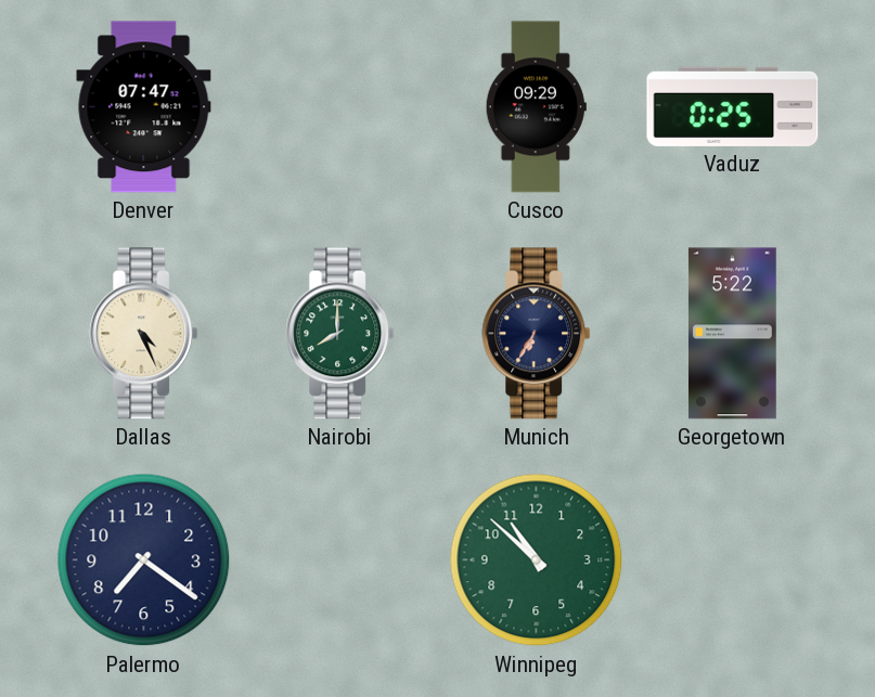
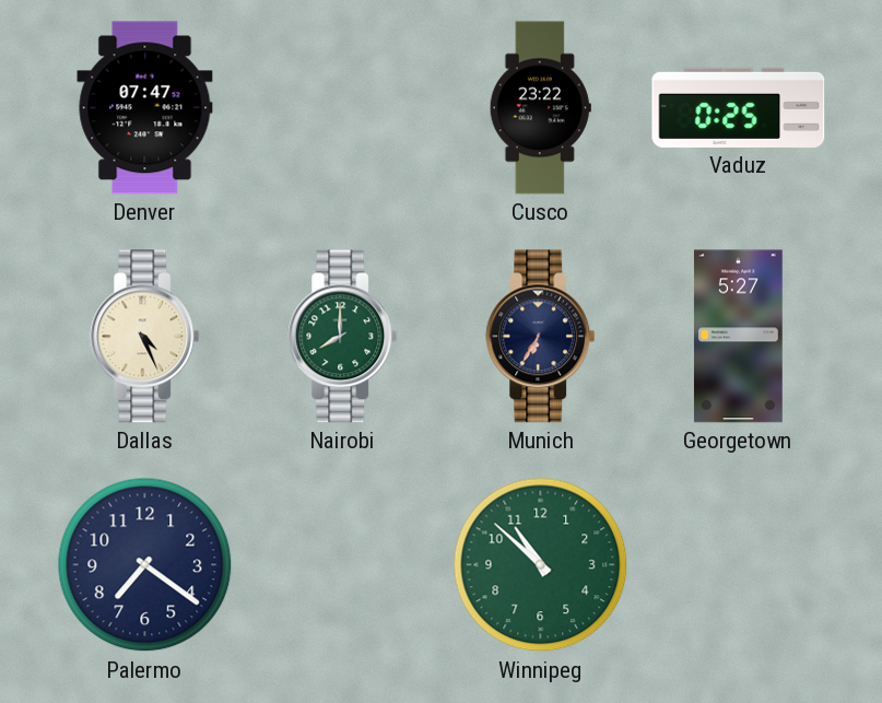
Cusco: 09:29 -> 23:22
Georgetown: 5:22 -> 5:27
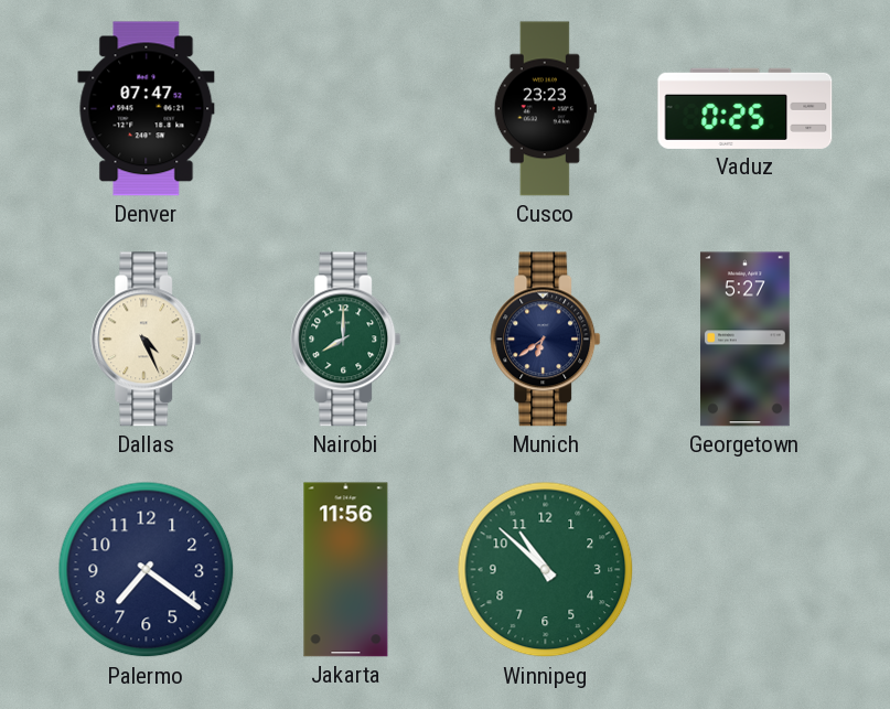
Cusco: 23:22 -> 23:23
Munich: 6:35 -> 6:39
Jakarta: none -> 11:56
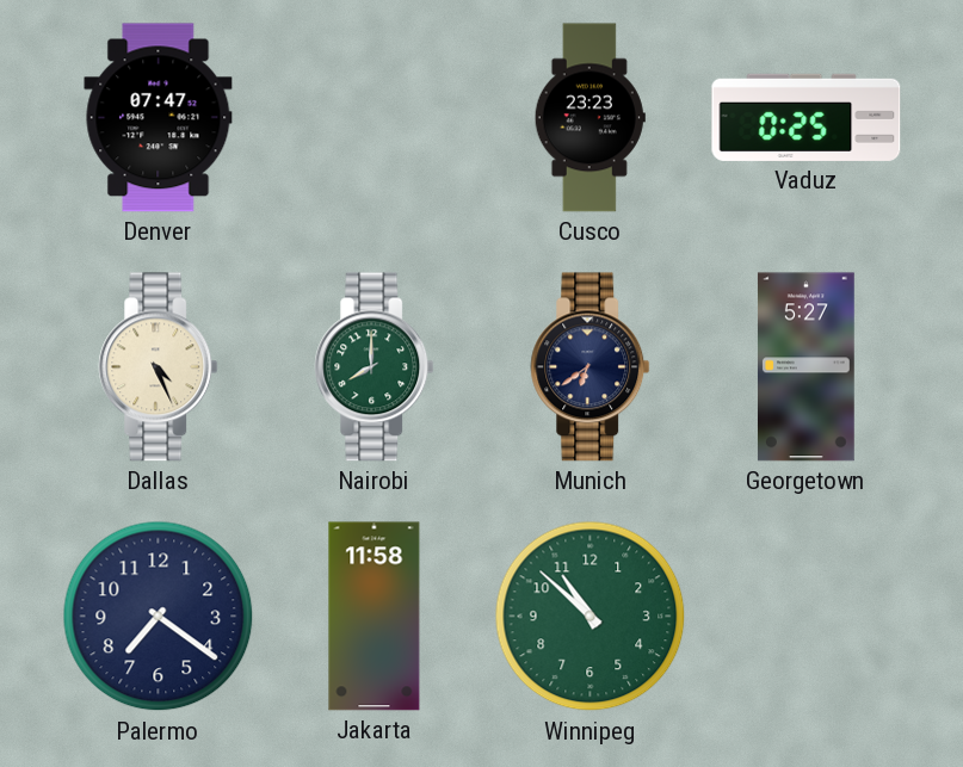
Jakarta: 11:56 -> 11:58
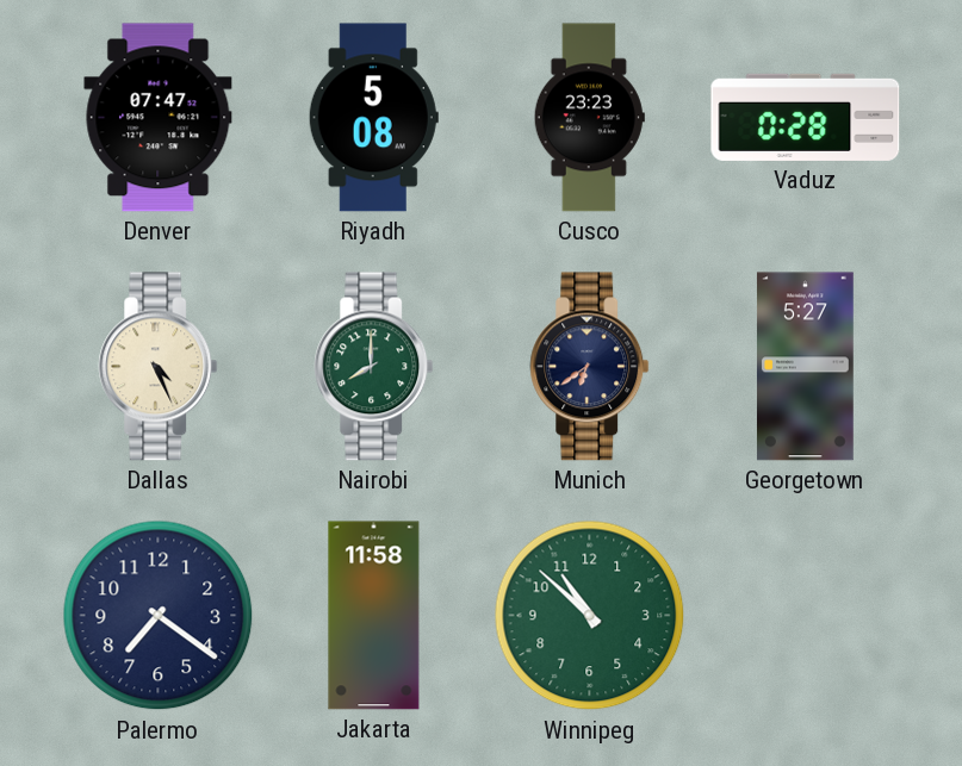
Riyadh: none -> 5:08
Vaduz: 0:25 -> 0:28
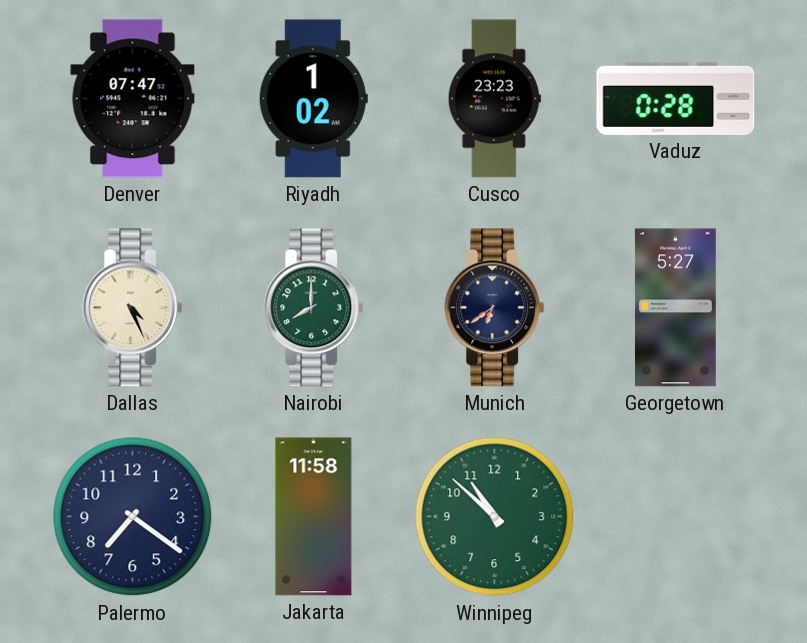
Riyadh: 5:08 -> 1:02
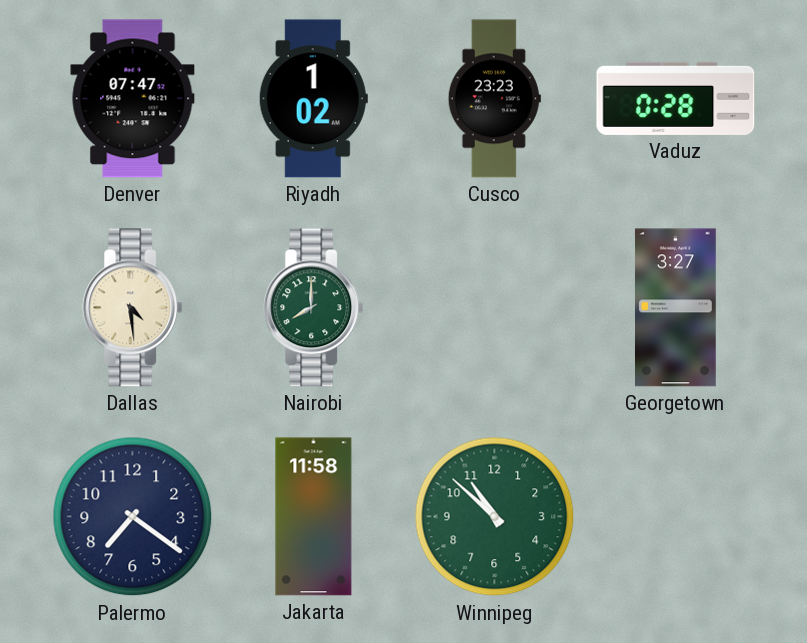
Dallas: 4:26 -> 4:29
Munich: 6:39 -> none
Georgetown: 5:27 -> 3:27
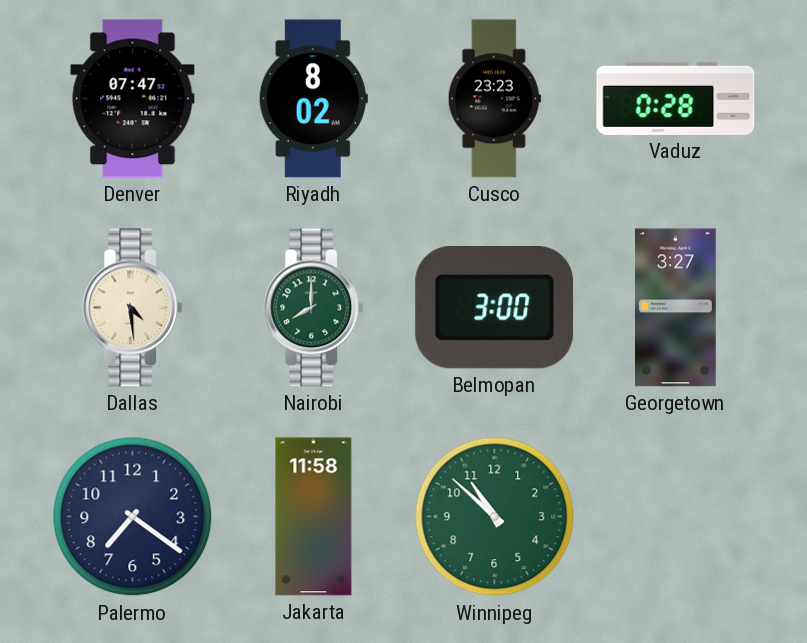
Riyadh: 1:02 -> 8:02
Belmopan: none -> 3:00
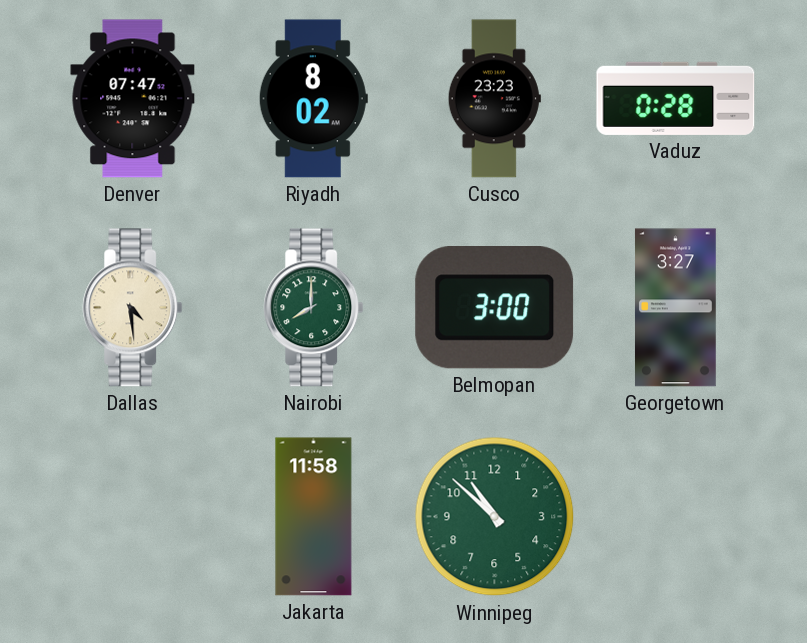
Palermo: 7:21 -> none
